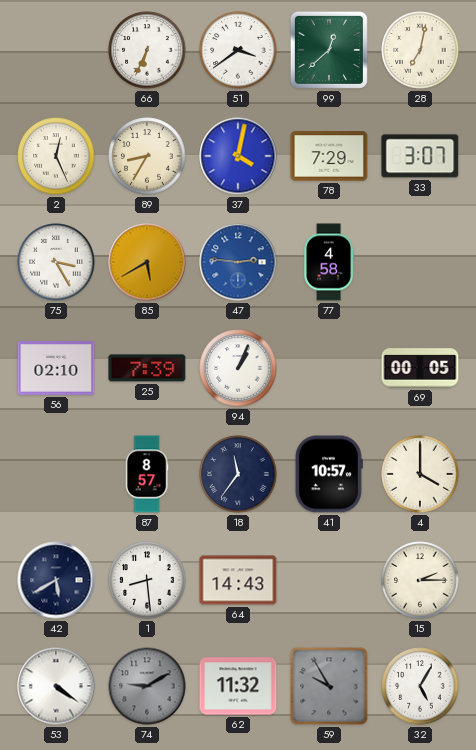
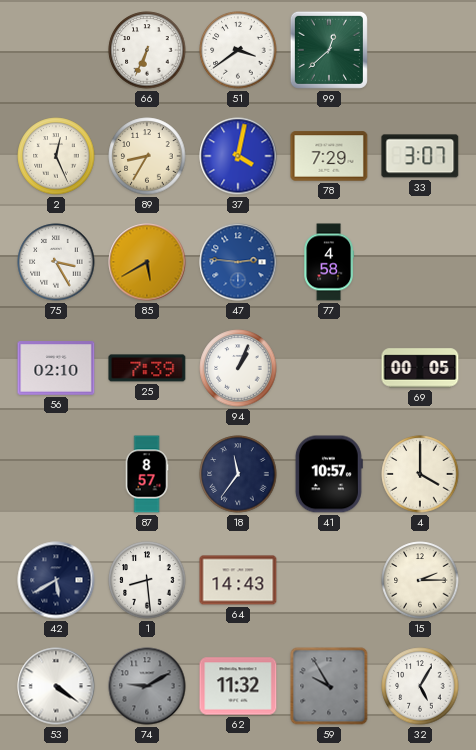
28: 7:02 -> none
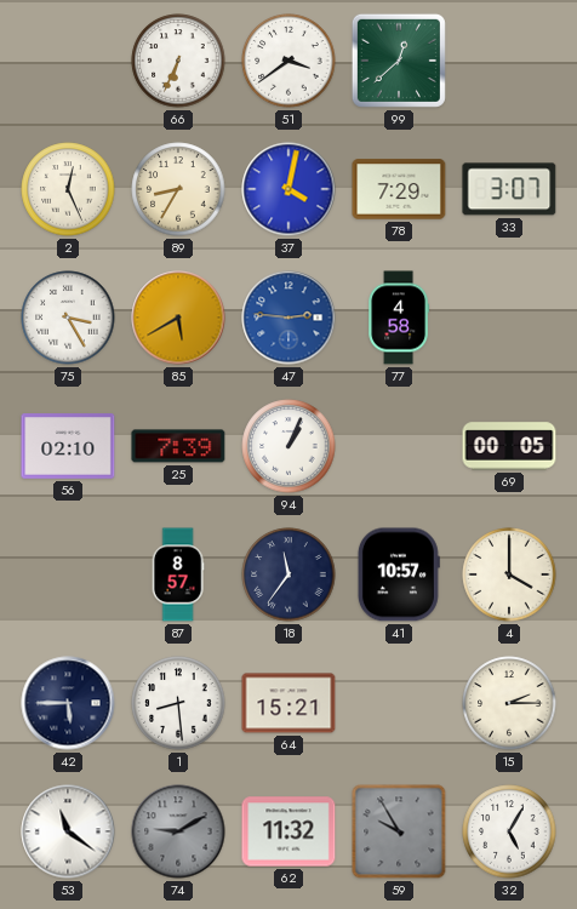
42: 5:40 -> 5:45
64: 14:43 -> 15:21
53: 4:21 -> 11:21
